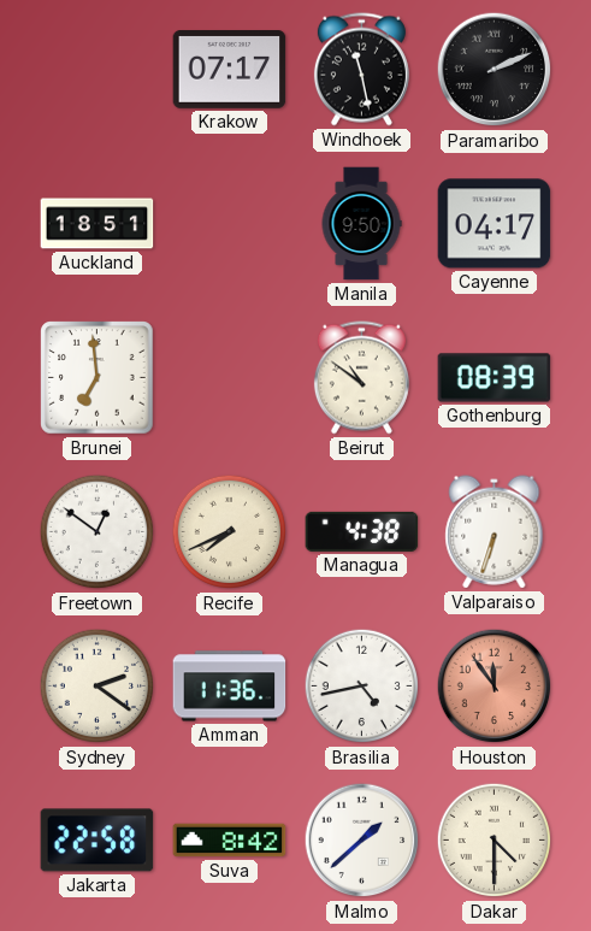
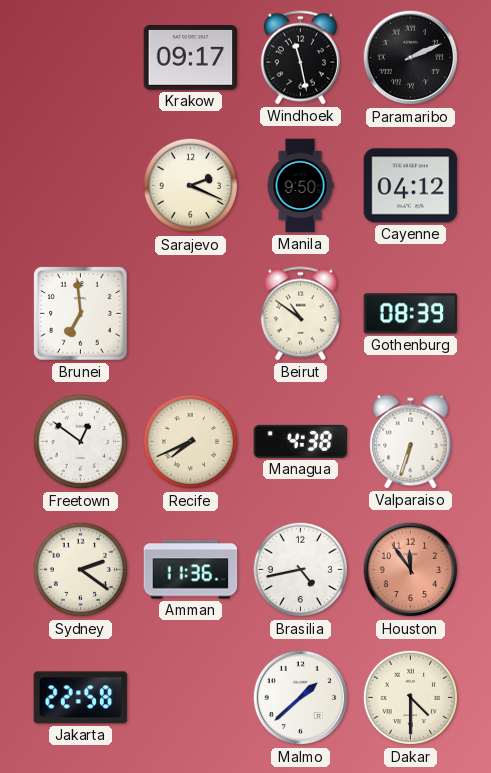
Krakow: 07:17 -> 09:17
Auckland: 18:51 -> none
Sarajevo: none -> 2:19
Cayenne: 04:17 -> 04:12
Suva: 8:42 -> none
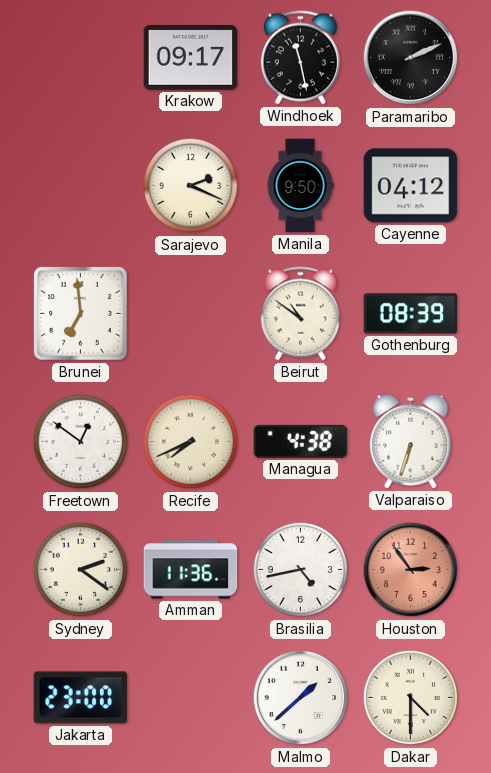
Houston: 11:54 -> 2:54
Jakarta: 22:58 -> 23:00
